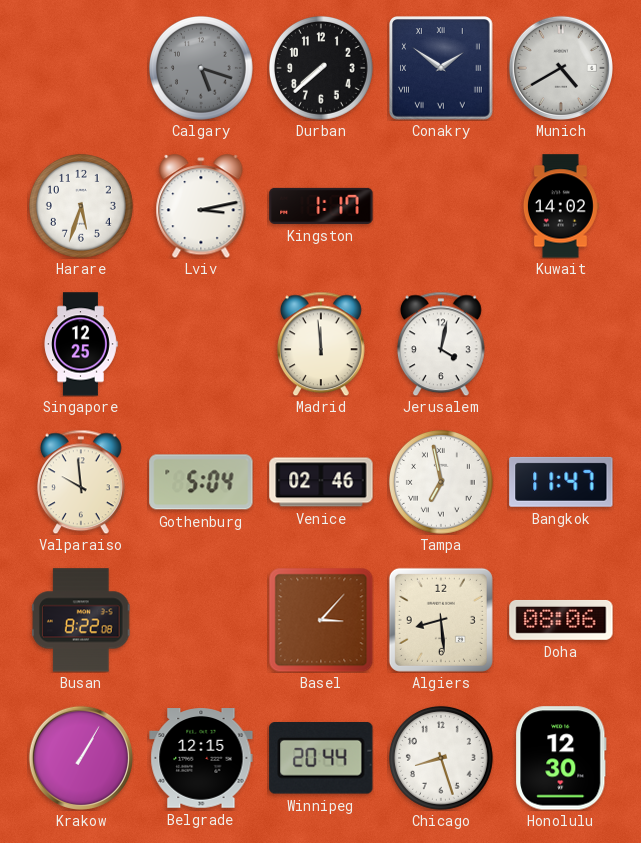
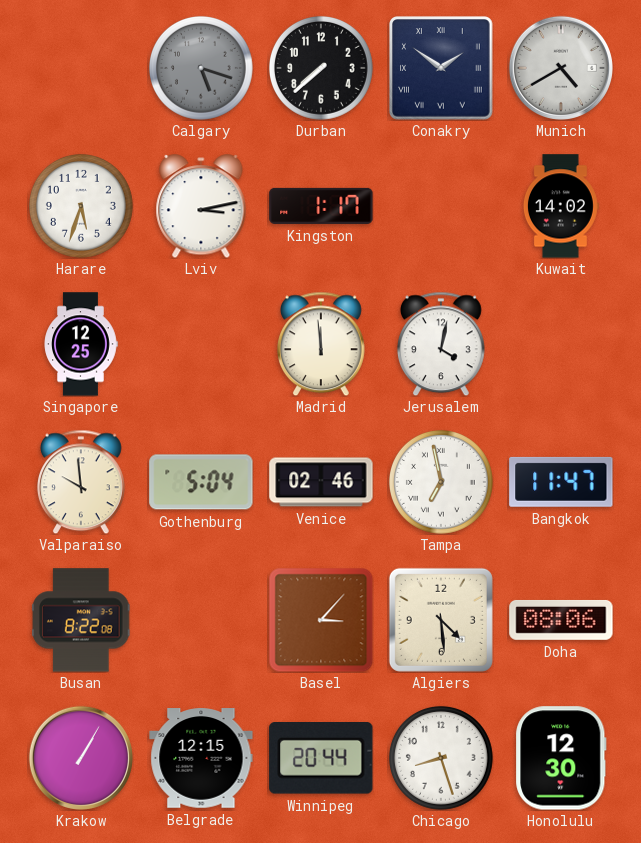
Algiers: 8:29 -> 4:29
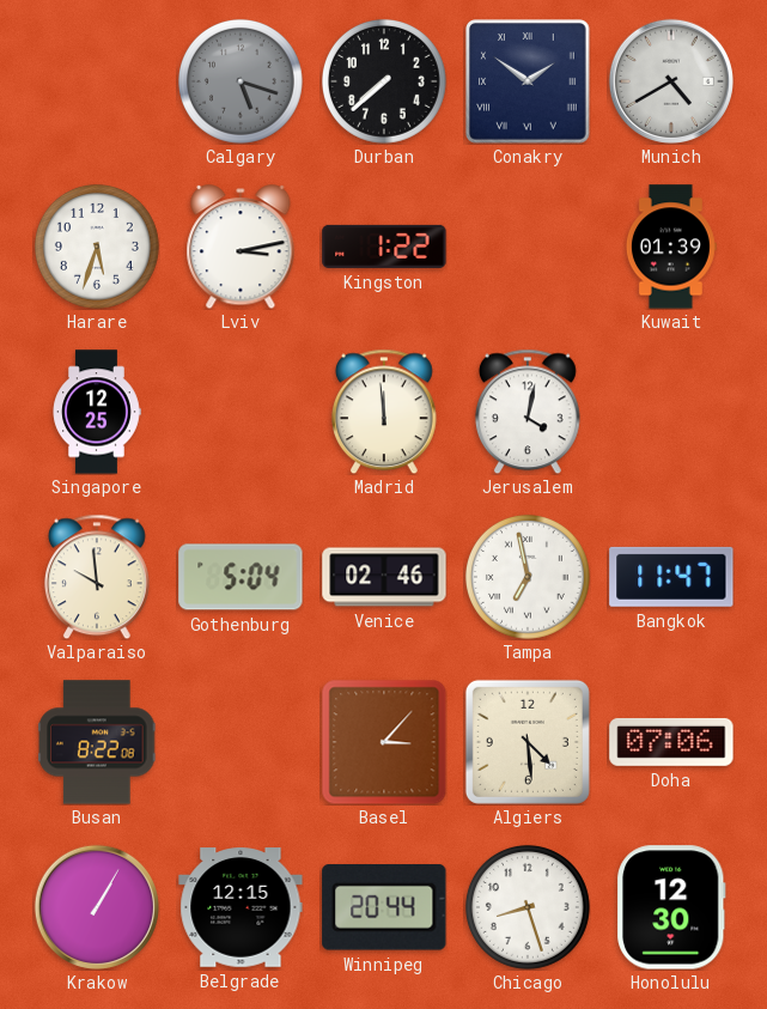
Kingston: 1:17 -> 1:22
Kuwait: 14:02 -> 01:39
Doha: 08:06 -> 07:06
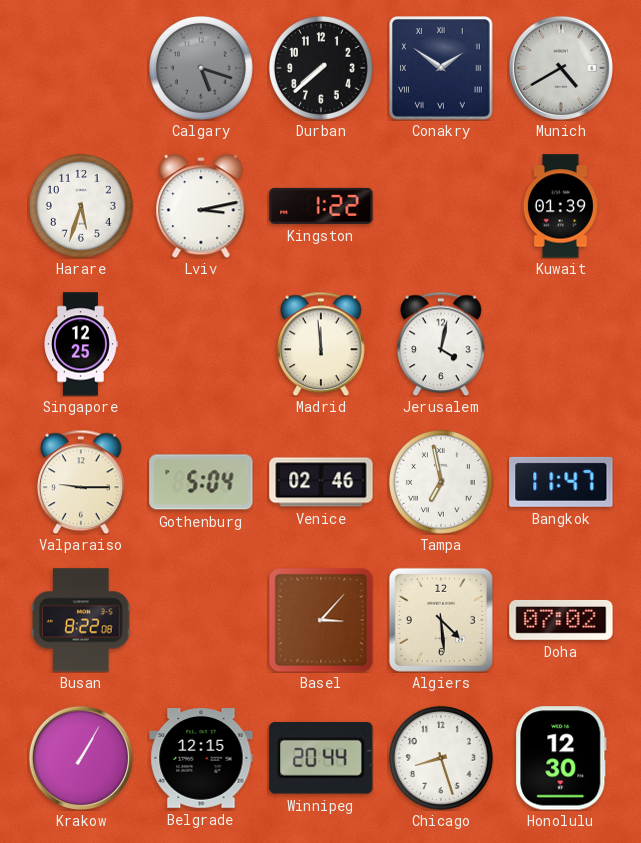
Valparaiso: 9:59 -> 9:15
Doha: 07:06 -> 07:02
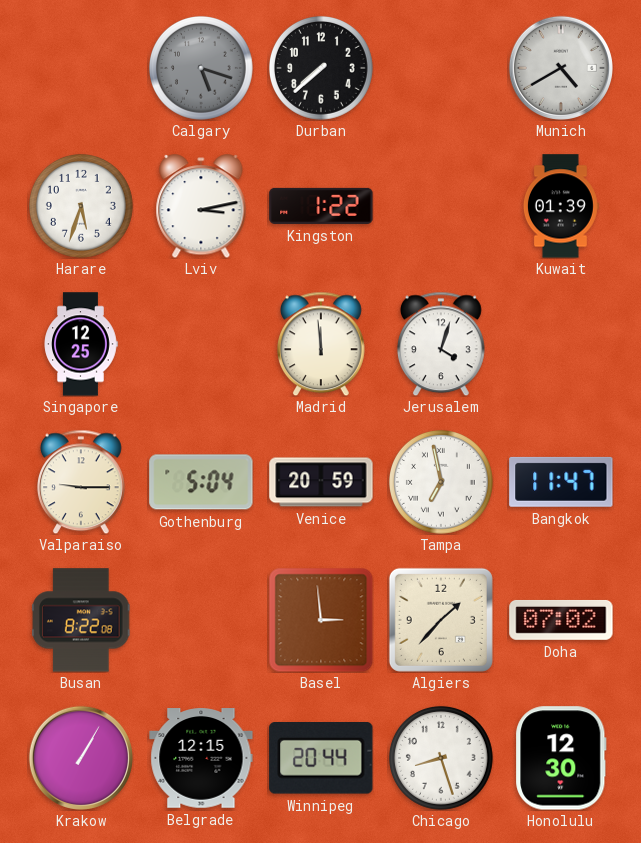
Conakry: 1:51 -> none
Jerusalem: 4:02 -> 4:03
Venice: 02:46 -> 20:59
Basel: 3:07 -> 2:59
Algiers: 4:29 -> 1:37
